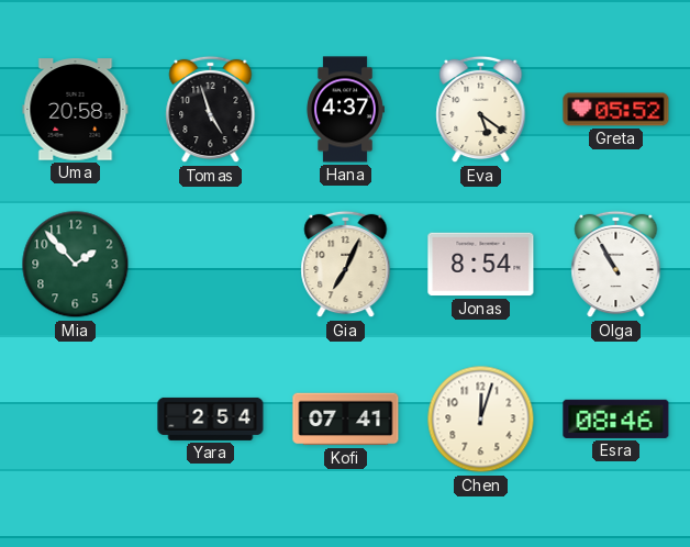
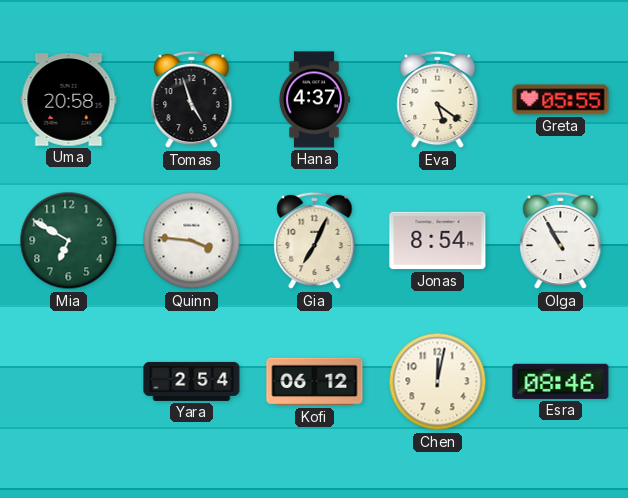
Greta: 05:52 -> 05:55
Mia: 1:53 -> 6:50
Quinn: none -> 3:46
Kofi: 07:41 -> 06:12
Chen: 12:03 -> 12:02
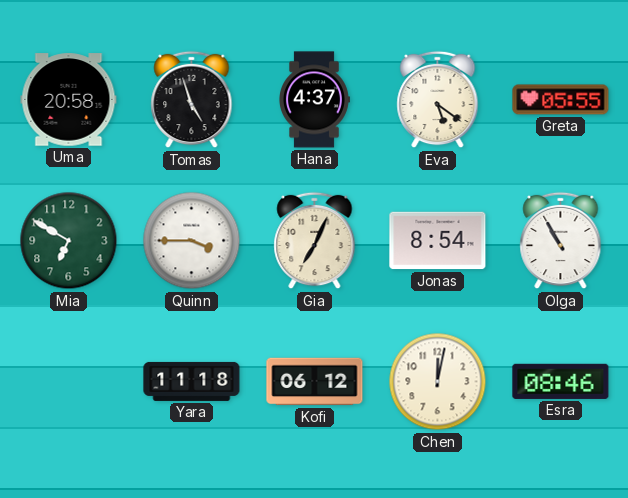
Quinn: 3:46 -> 3:45
Yara: 2:54 -> 11:18
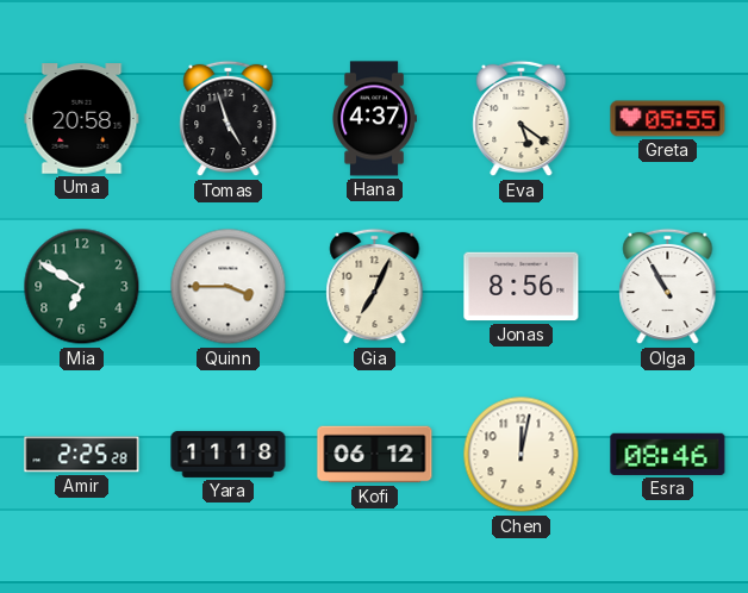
Jonas: 8:54 -> 8:56
Amir: none -> 2:25
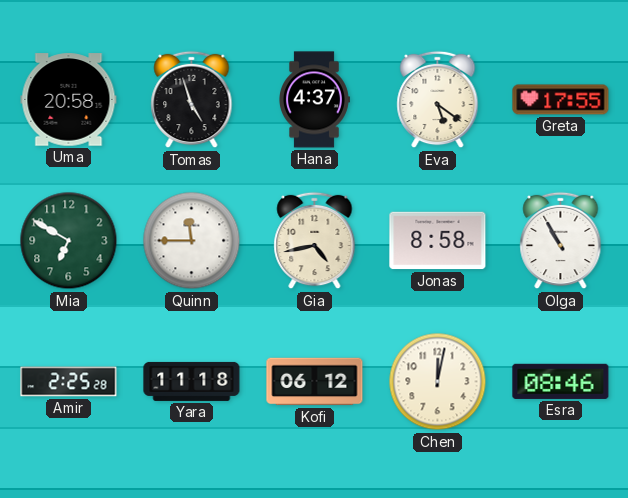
Greta: 05:55 -> 17:55
Quinn: 3:45 -> 11:45
Gia: 7:04 -> 4:43
Jonas: 8:56 -> 8:58
